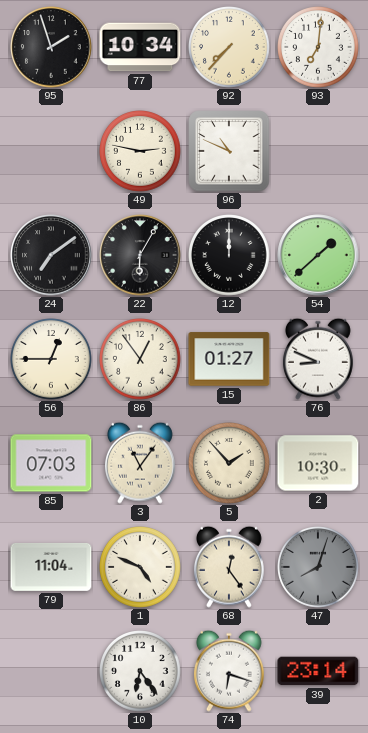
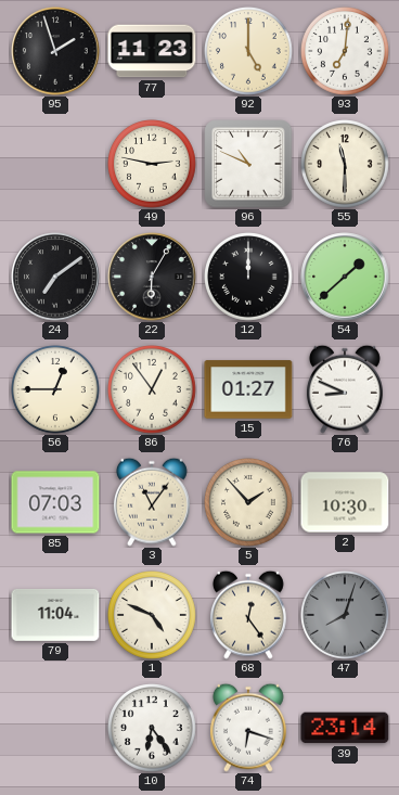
77: 10:34 -> 11:23
92: 7:37 -> 5:00
55: none -> 11:30
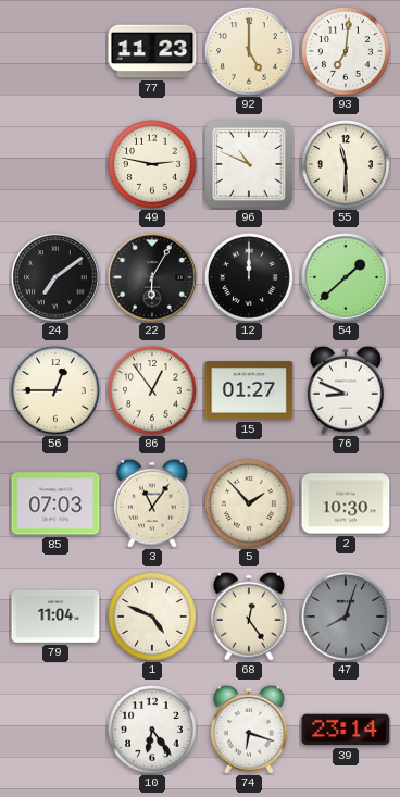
95: 1:57 -> none
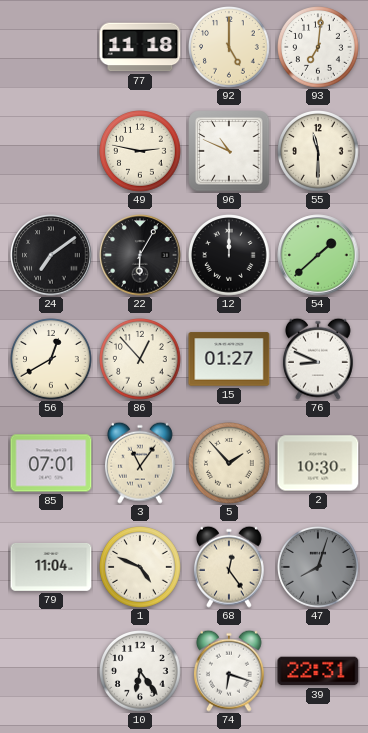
77: 11:23 -> 11:18
56: 12:45 -> 12:40
86: 12:54 -> 12:53
85: 07:03 -> 07:01
39: 23:14 -> 22:31
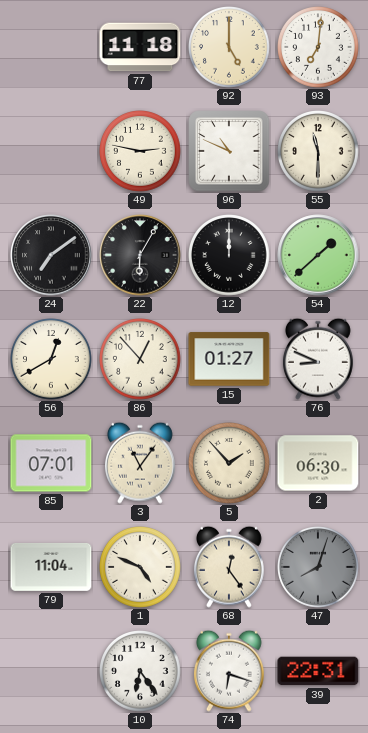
2: 10:30 -> 06:30
